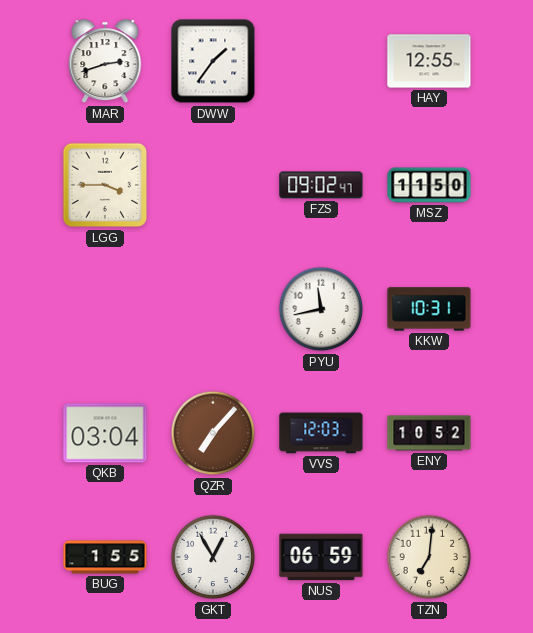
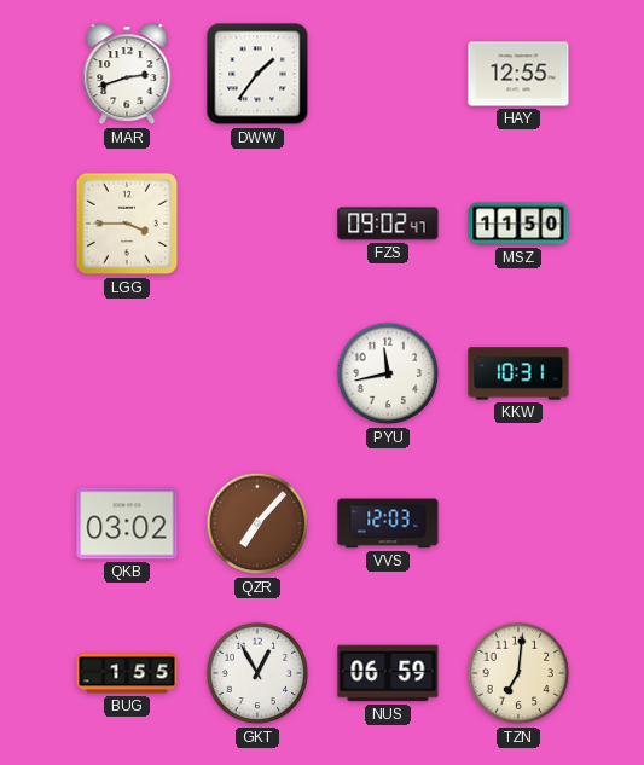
QKB: 03:04 -> 03:02
ENY: 10:52 -> none
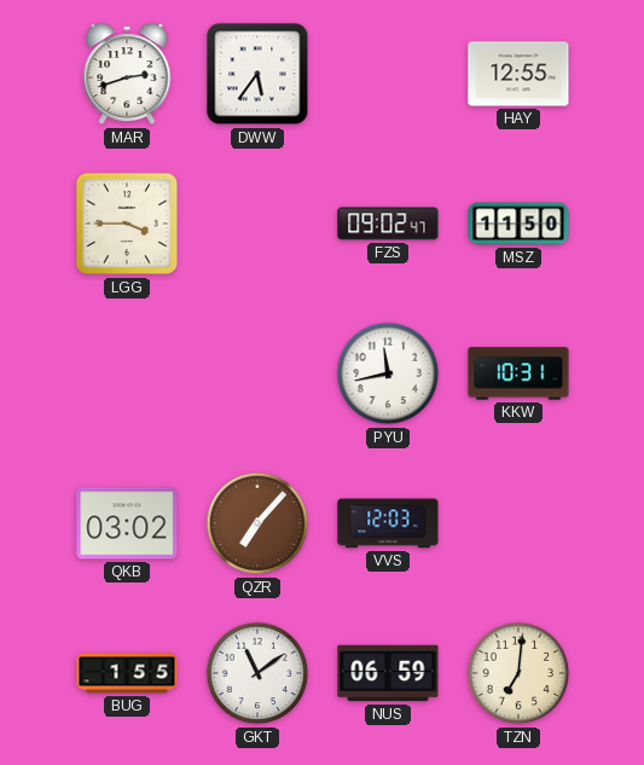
DWW: 1:36 -> 5:36
GKT: 12:55 -> 11:09
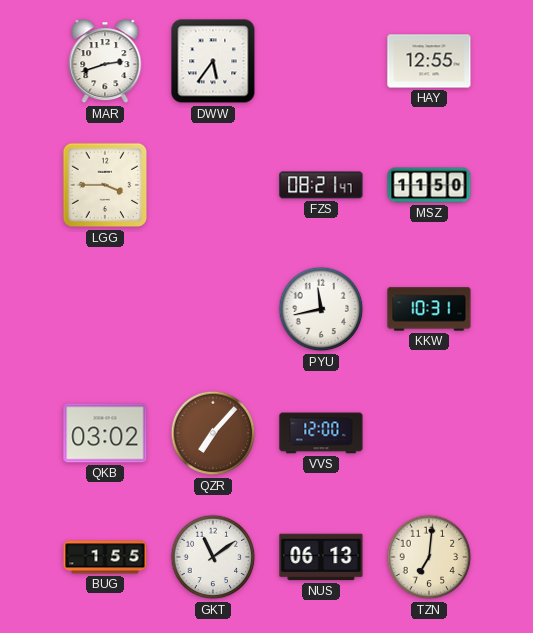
FZS: 09:02 -> 08:21
VVS: 12:03 -> 12:00
NUS: 06:59 -> 06:13
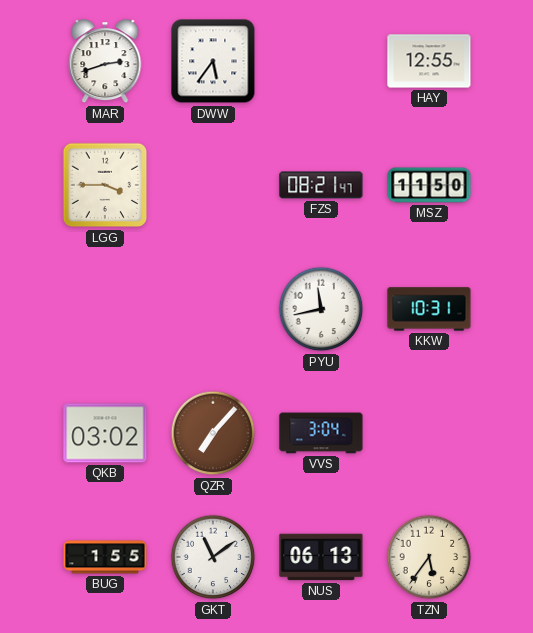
VVS: 12:00 -> 3:04
TZN: 7:01 -> 5:36
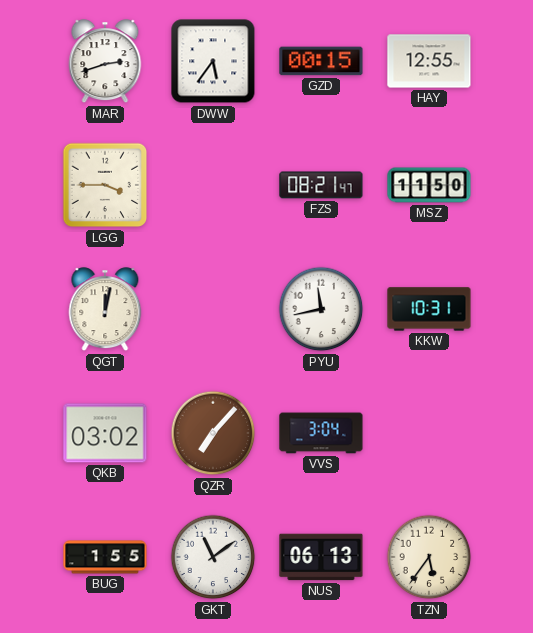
GZD: none -> 00:15
QGT: none -> 12:02
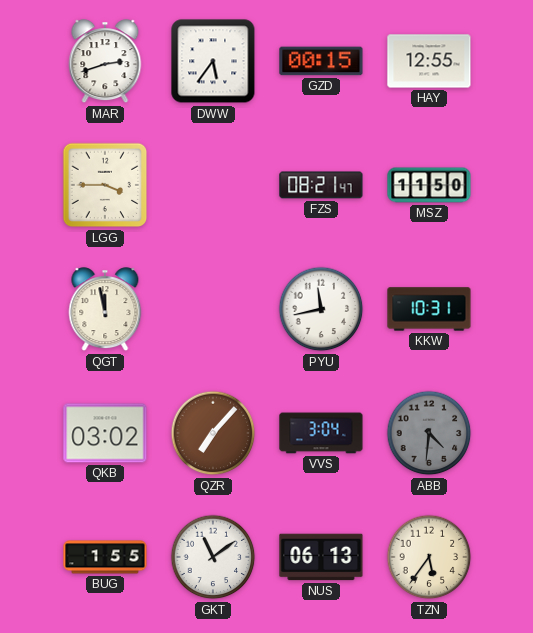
QGT: 12:02 -> 11:58
ABB: none -> 4:31
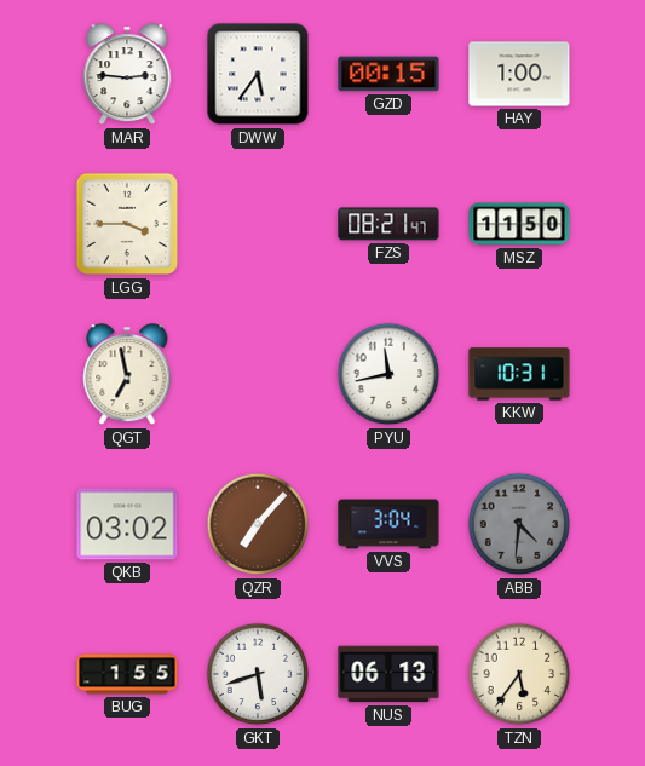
MAR: 2:42 -> 2:46
HAY: 12:55 -> 1:00
QGT: 11:58 -> 6:58
GKT: 11:09 -> 5:42
